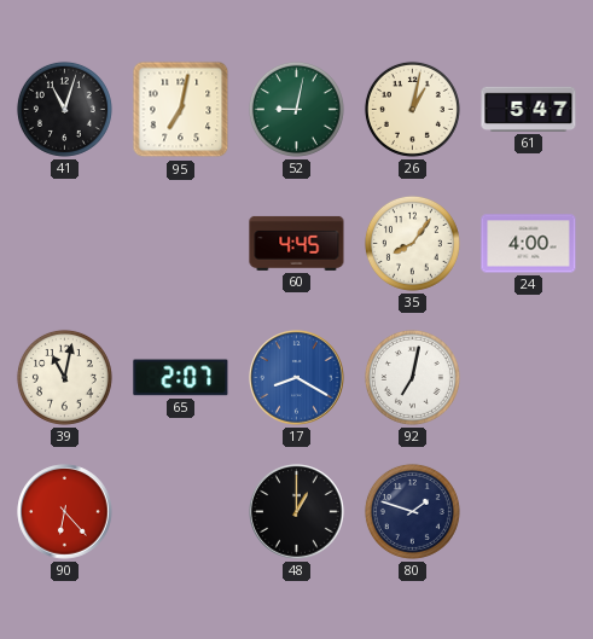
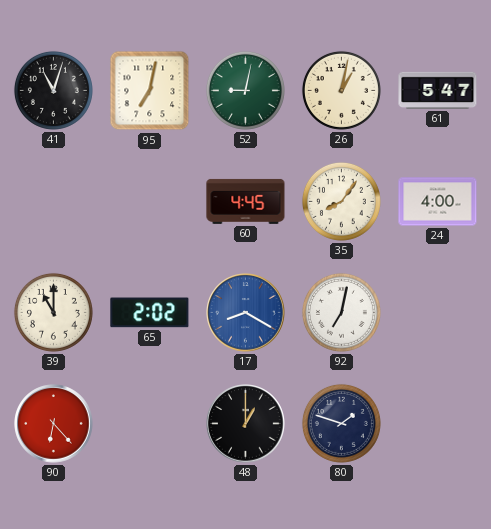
39: 11:02 -> 11:00
65: 2:07 -> 2:02
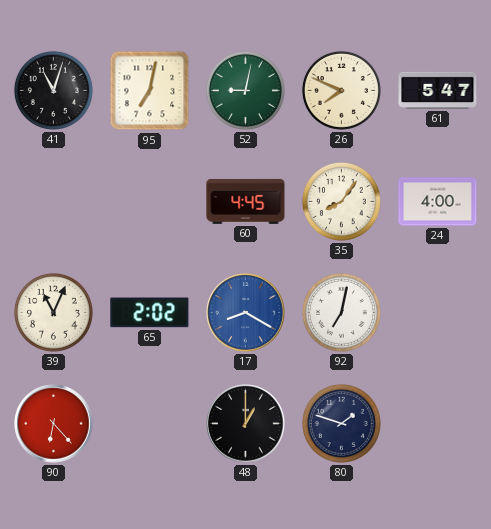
26: 1:02 -> 7:49
39: 11:00 -> 11:04
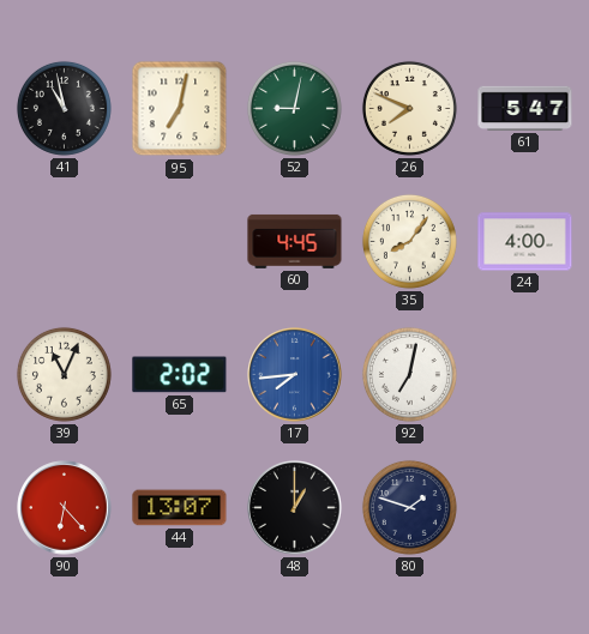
41: 11:03 -> 10:58
17: 8:20 -> 7:44
44: none -> 13:07
